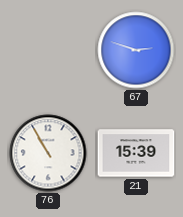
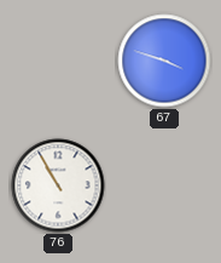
67: 2:48 -> 3:48
21: 15:39 -> none
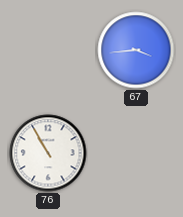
67: 3:48 -> 3:44
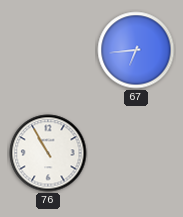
67: 3:44 -> 6:44
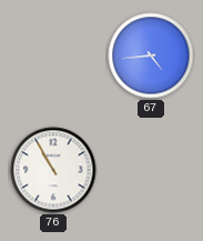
67: 6:44 -> 4:44
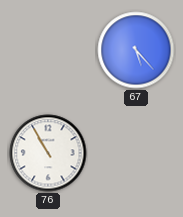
67: 4:44 -> 5:23
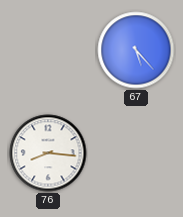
76: 10:55 -> 8:16
